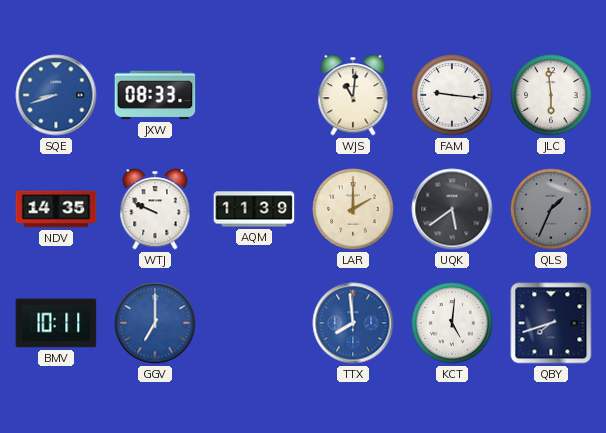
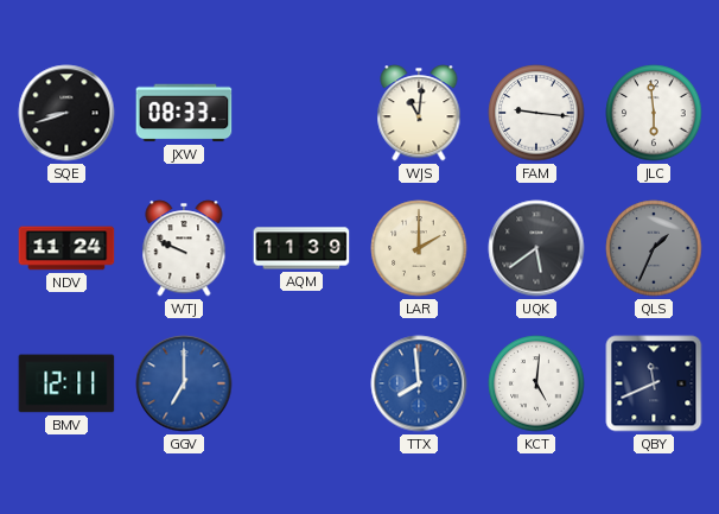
SQE dial: blue -> black
NDV: 14:35 -> 11:24
BMV: 10:11 -> 12:11
QBY: 7:42 -> 11:41
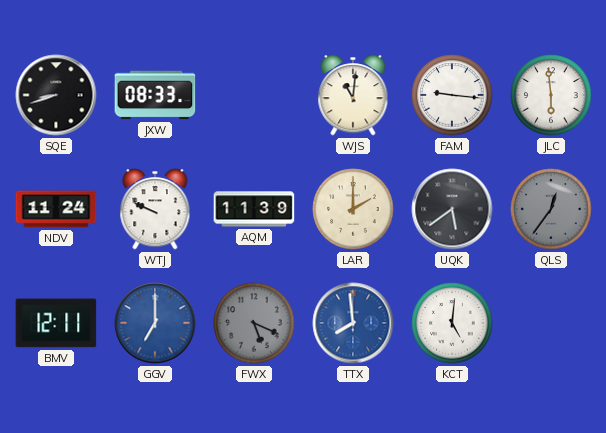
QLS: 1:34 -> 12:36
FWX: none -> 5:19
QBY: 11:41 -> none
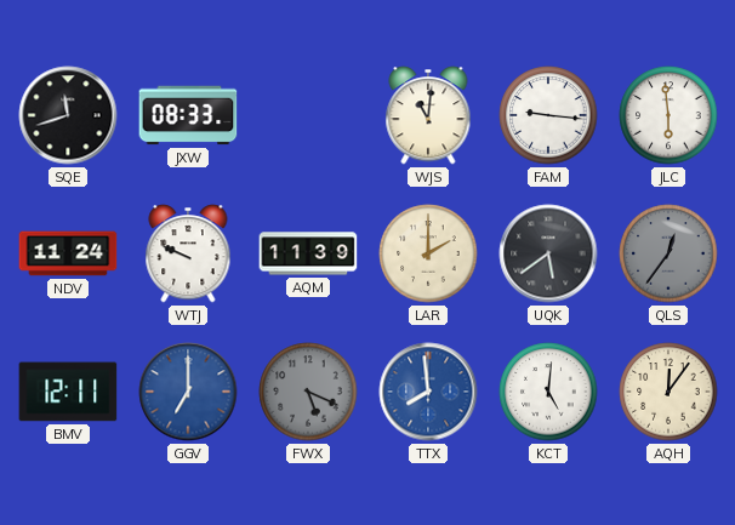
SQE: 8:42 -> 11:42
AQH: none -> 12:06
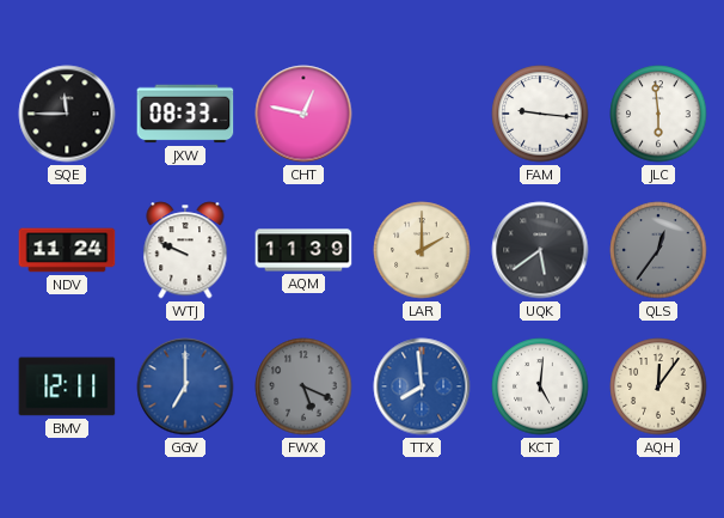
SQE: 11:42 -> 11:45
CHT: none -> 12:47
WJS: 11:01 -> none
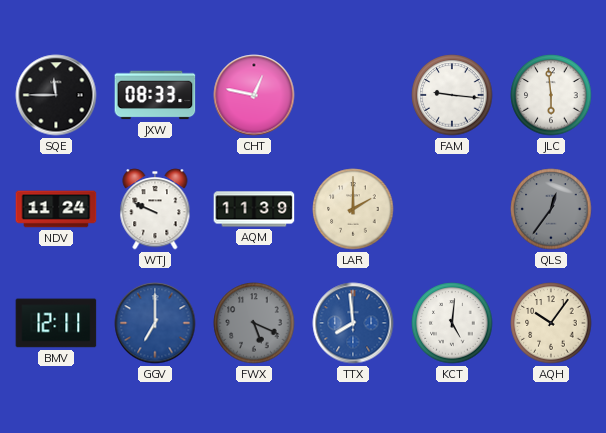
UQK: 5:39 -> none
AQH: 12:06 -> 10:06
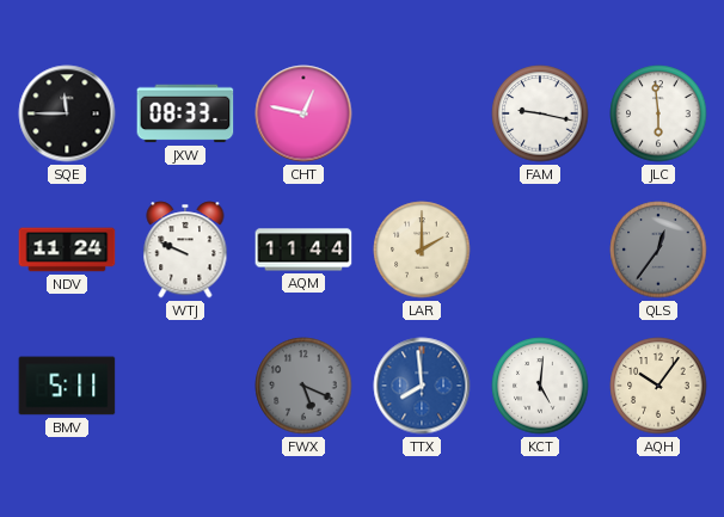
FAM: 9:16 -> 9:17
AQM: 11:39 -> 11:44
BMV: 12:11 -> 5:11
GGV: 7:00 -> none
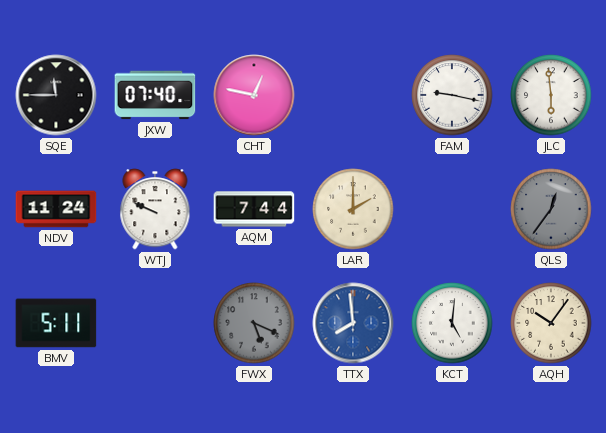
JXW: 08:33 -> 07:40
AQM: 11:44 -> 7:44
